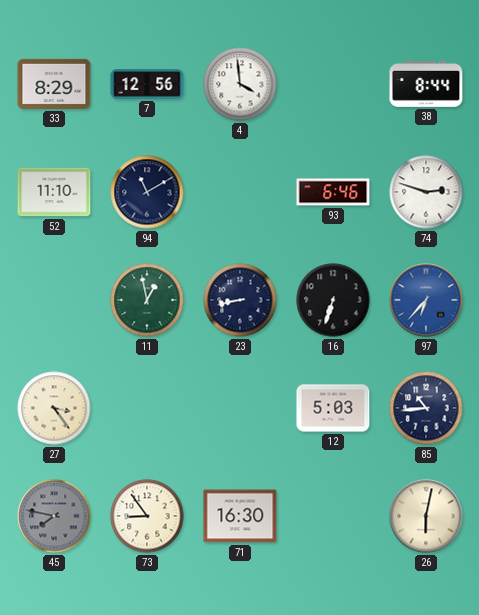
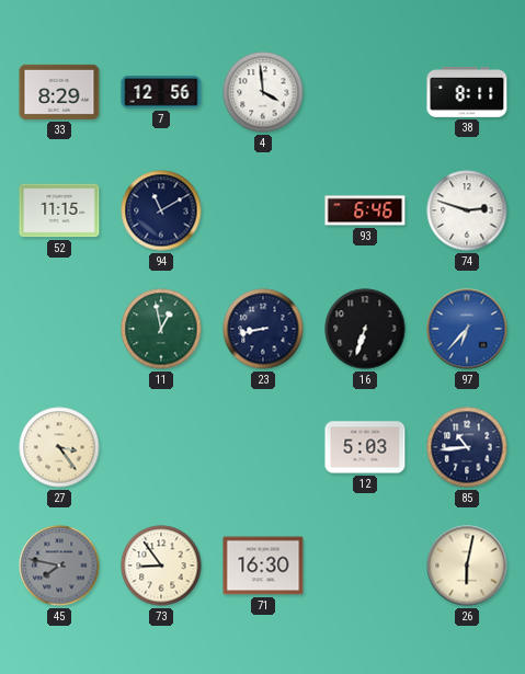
38: 8:44 -> 8:11
52: 11:10 -> 11:15
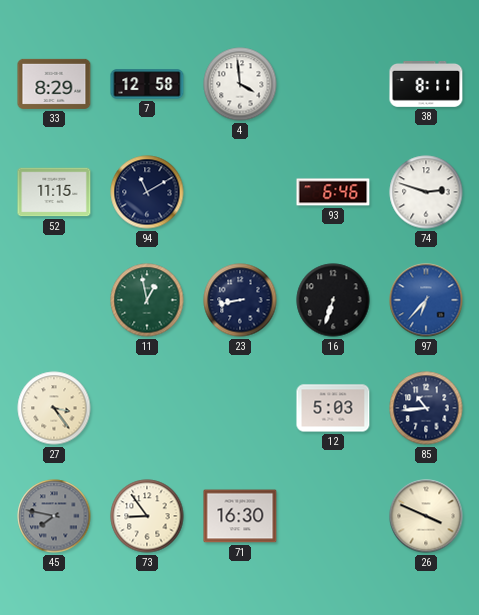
7: 12:56 -> 12:58
26: 6:02 -> 3:49
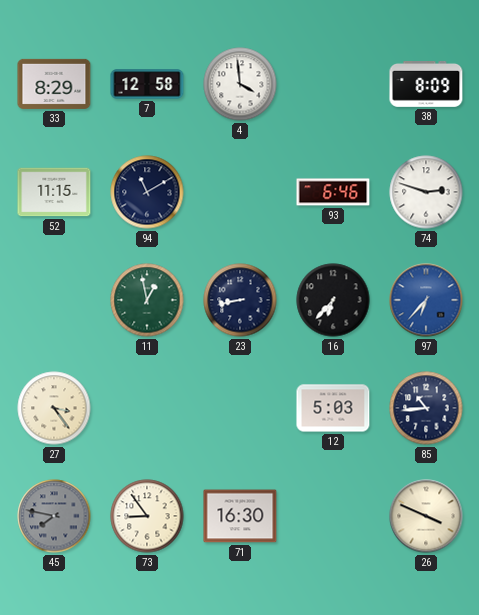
38: 8:11 -> 8:09
16: 6:33 -> 6:37
